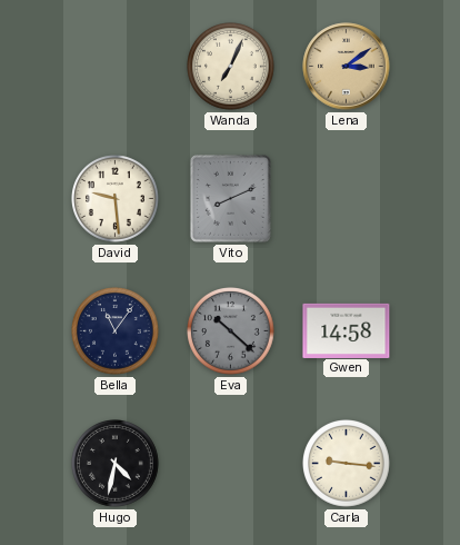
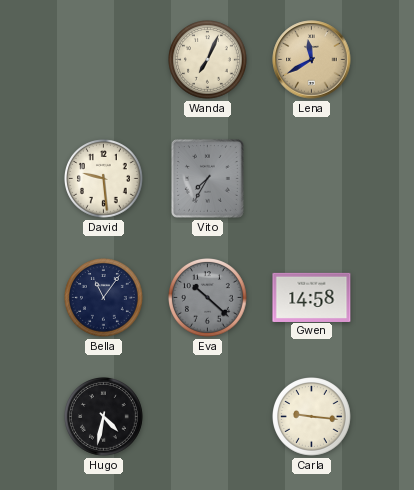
Lena: 3:09 -> 11:40
Vito: 8:11 -> 7:35
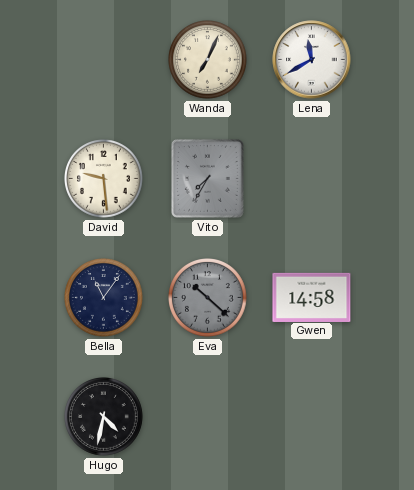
Lena dial: champagne -> white
Carla: 9:16 -> none
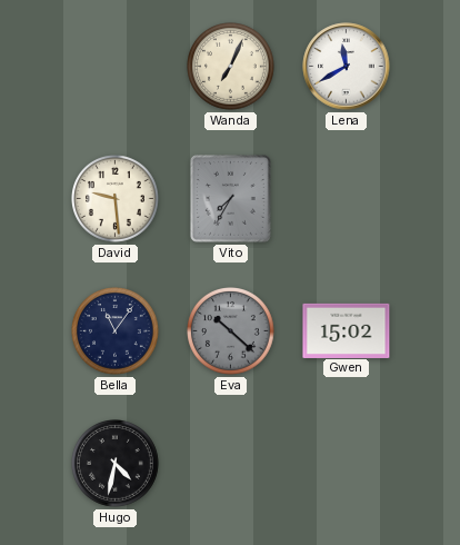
Gwen: 14:58 -> 15:02
